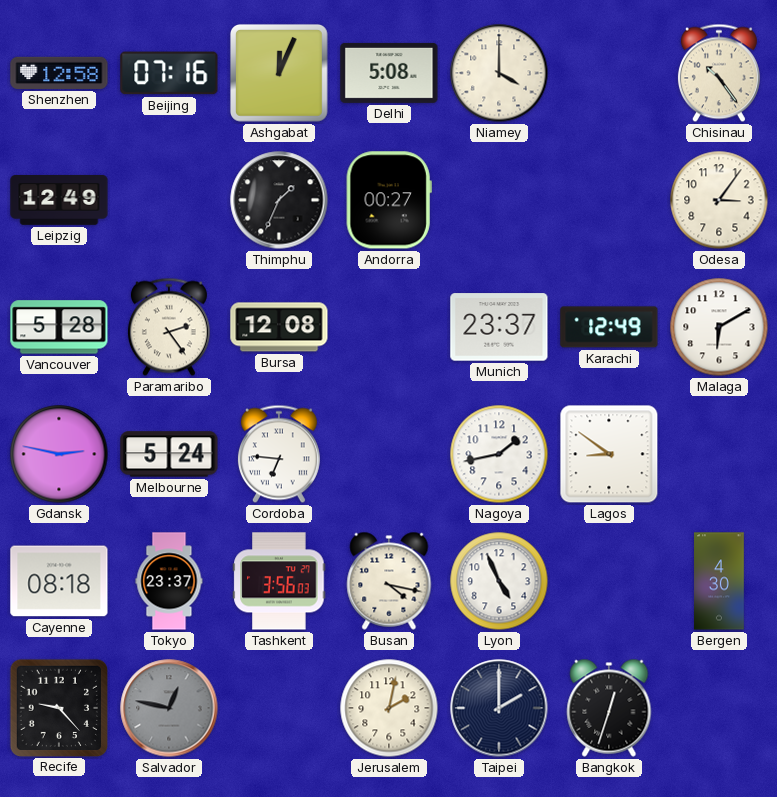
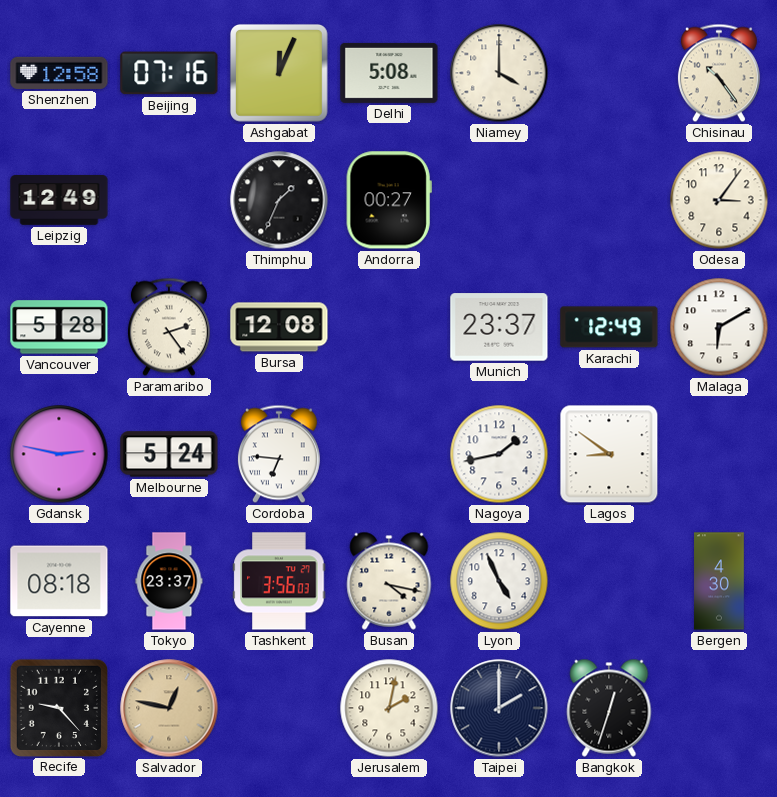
Salvador dial: grey -> champagne
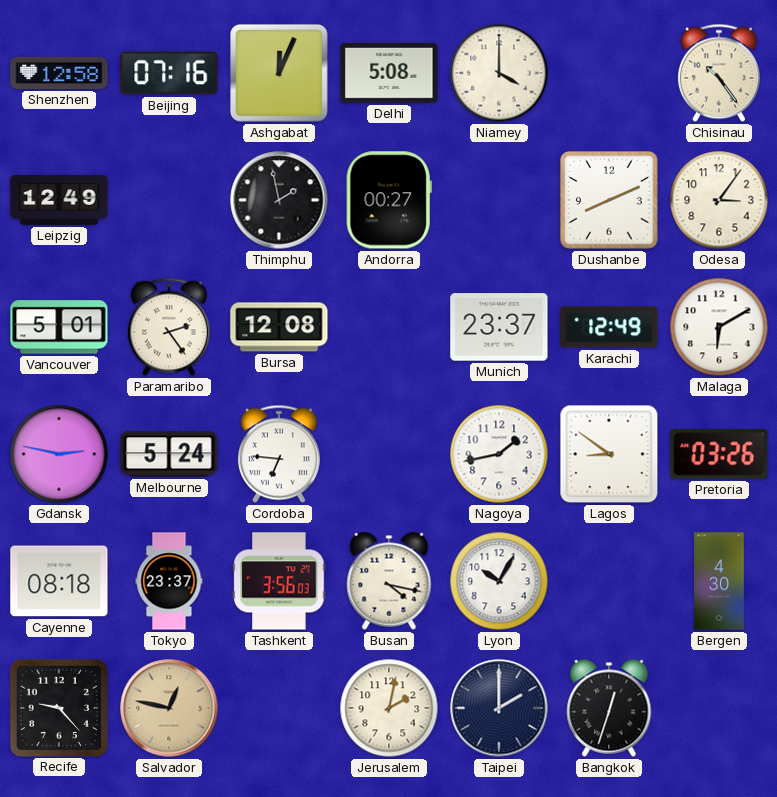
Thimphu: 1:34 -> 1:58
Dushanbe: none -> 8:11
Vancouver: 5:28 -> 5:01
Pretoria: none -> 03:26
Lyon: 4:56 -> 10:05
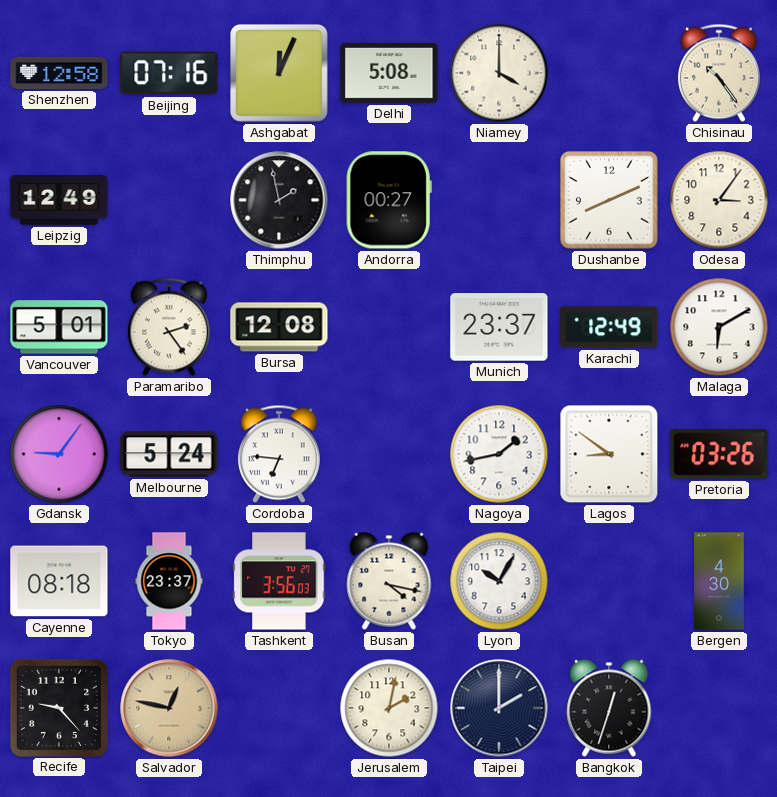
Gdansk: 2:47 -> 9:06
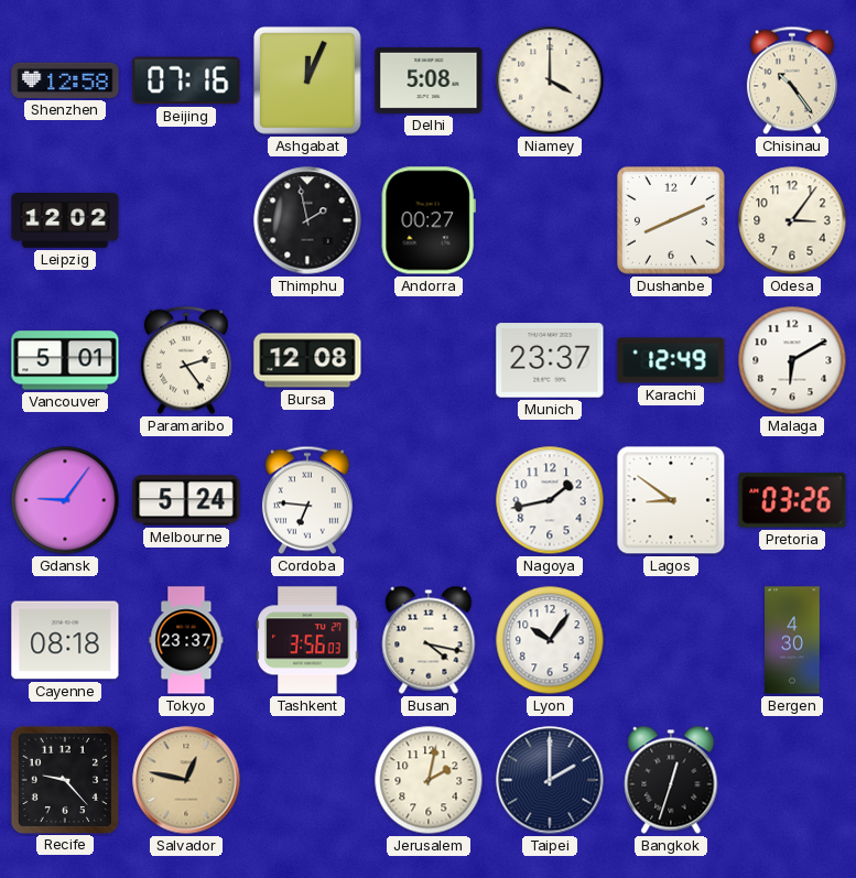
Leipzig: 12:49 -> 12:02
Lyon: 10:05 -> 10:06
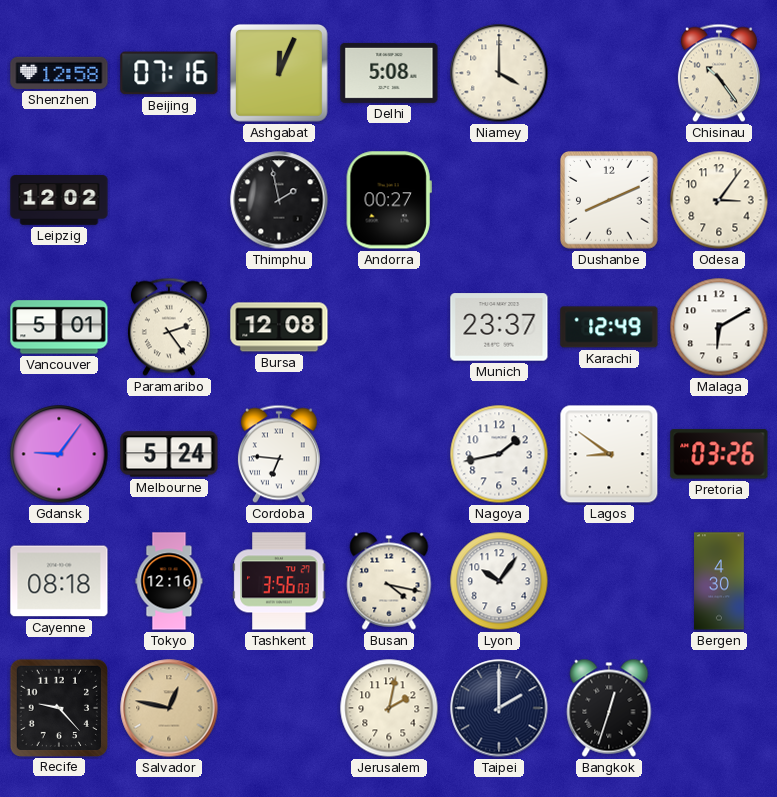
Tokyo: 23:37 -> 12:16
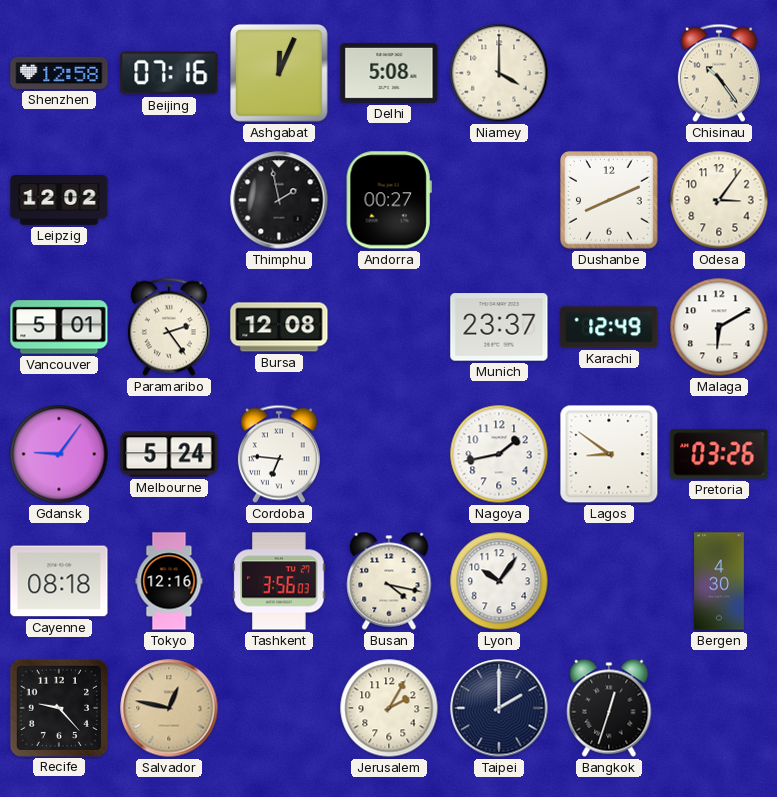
Jerusalem: 2:02 -> 2:05
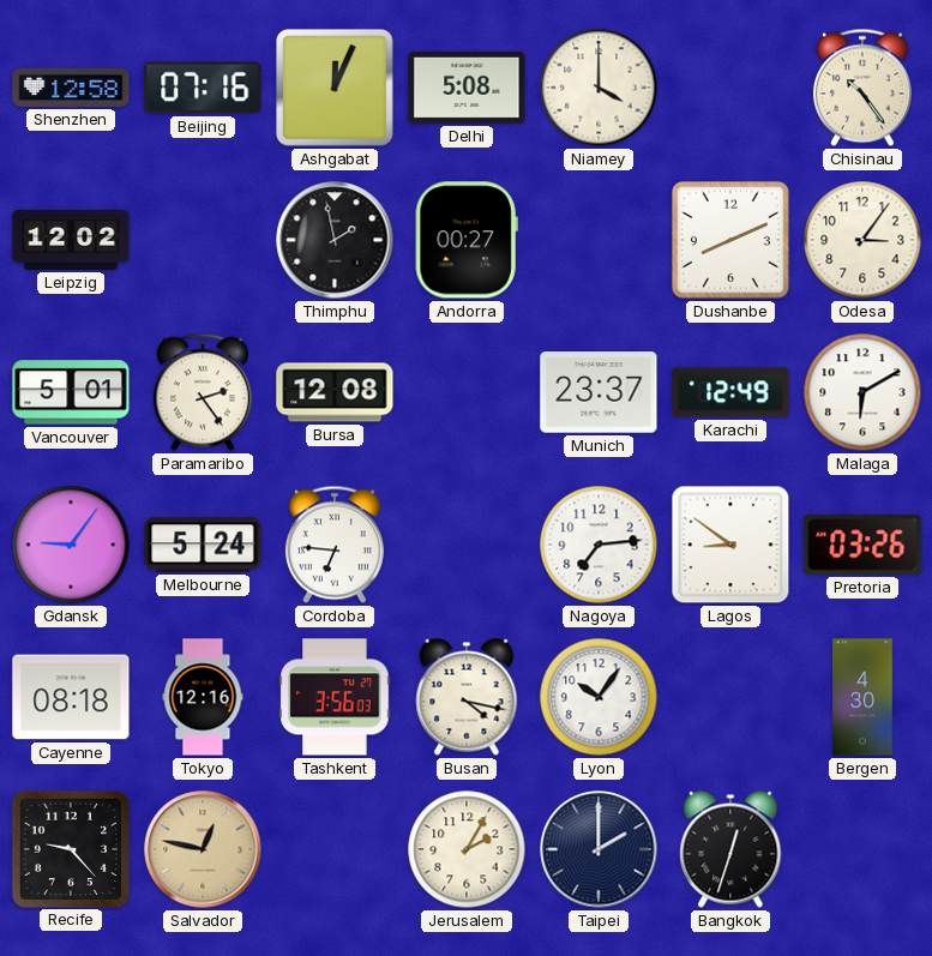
Nagoya: 1:43 -> 7:14
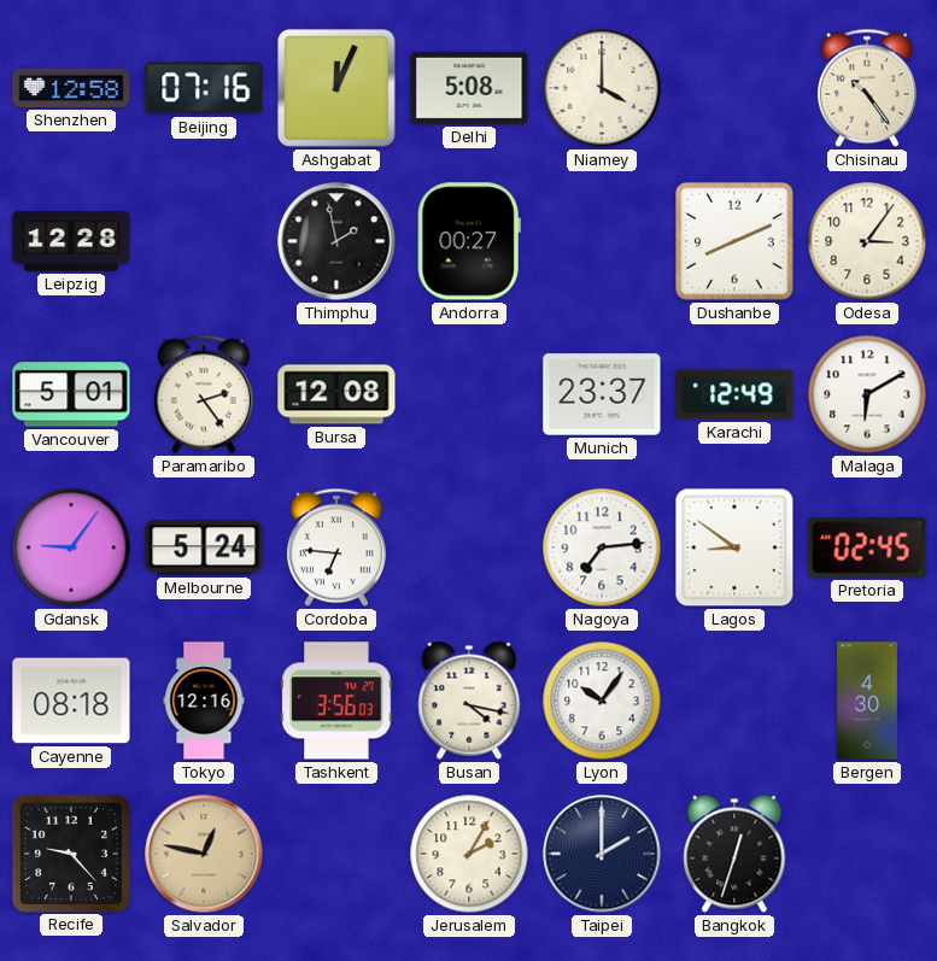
Leipzig: 12:02 -> 12:28
Pretoria: 03:26 -> 02:45
